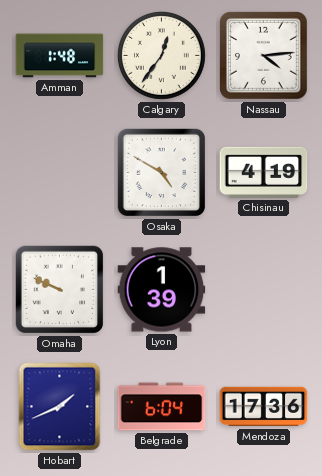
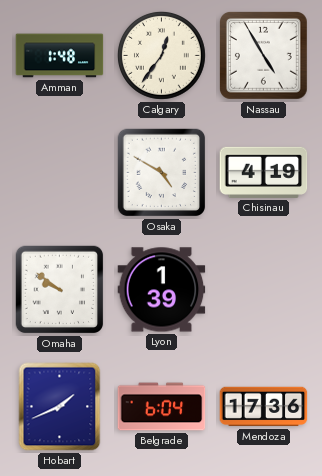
Nassau: 4:14 -> 4:55
Omaha: 9:49 -> 9:51
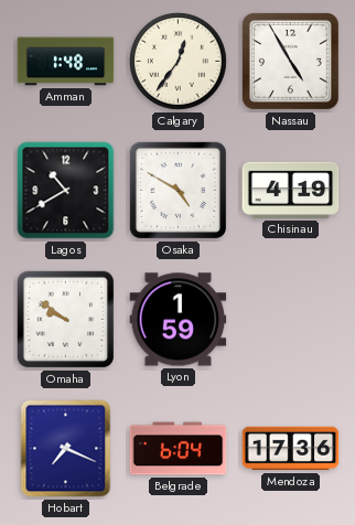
Lagos: none -> 10:40
Lyon: 1:39 -> 1:59
Hobart: 1:41 -> 7:19
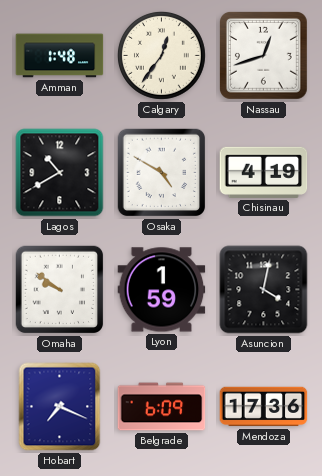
Nassau: 4:55 -> 12:42
Asuncion: none -> 4:02
Belgrade: 6:04 -> 6:09
